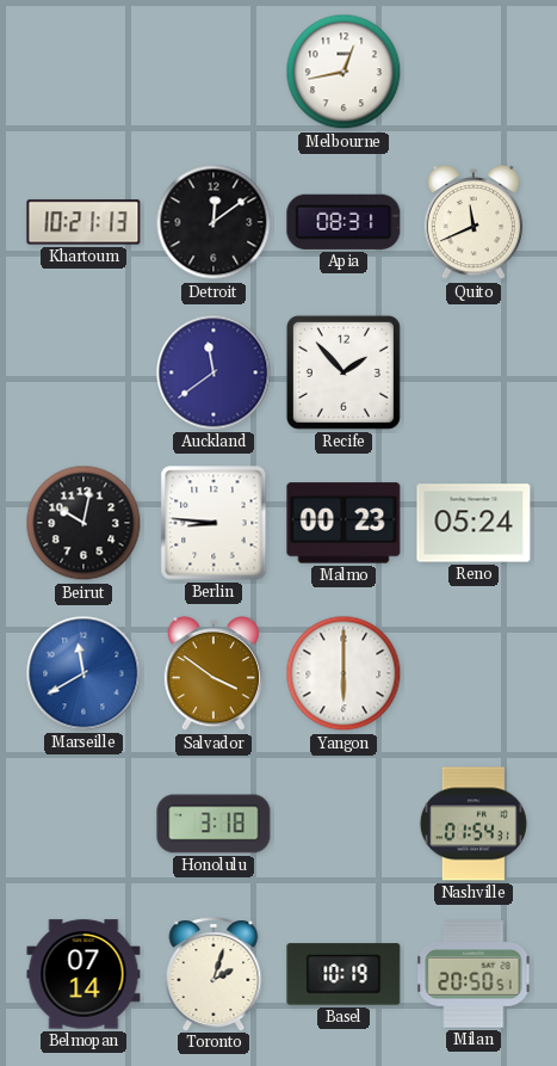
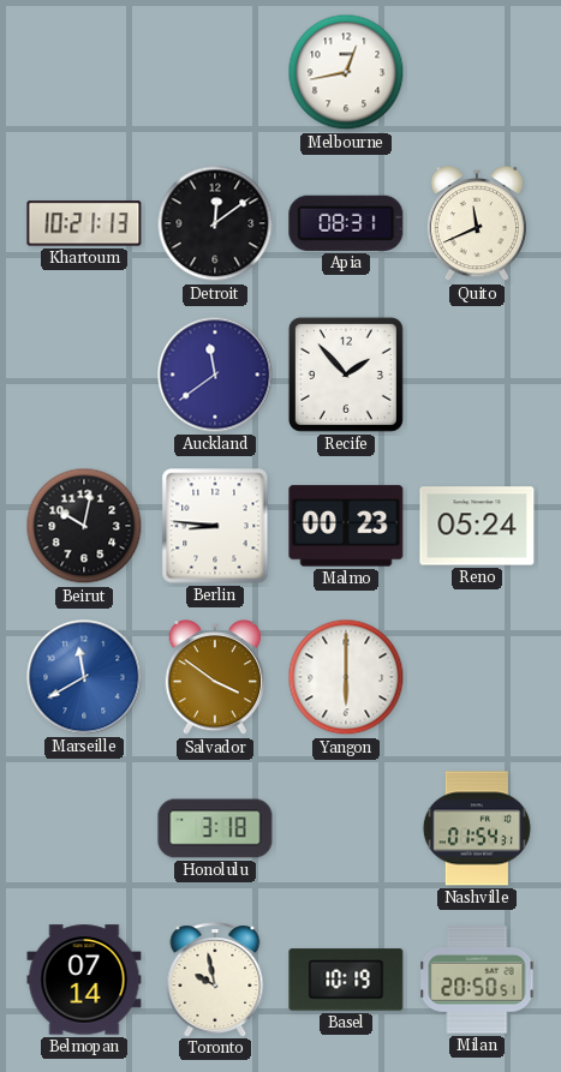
Toronto: 2:03 -> 9:58
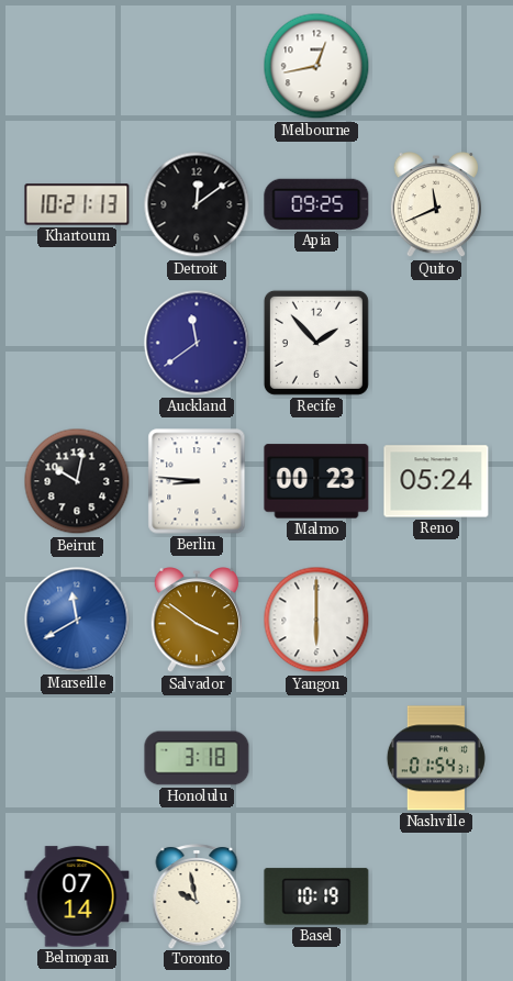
Apia: 08:31 -> 09:25
Milan: 20:50 -> none
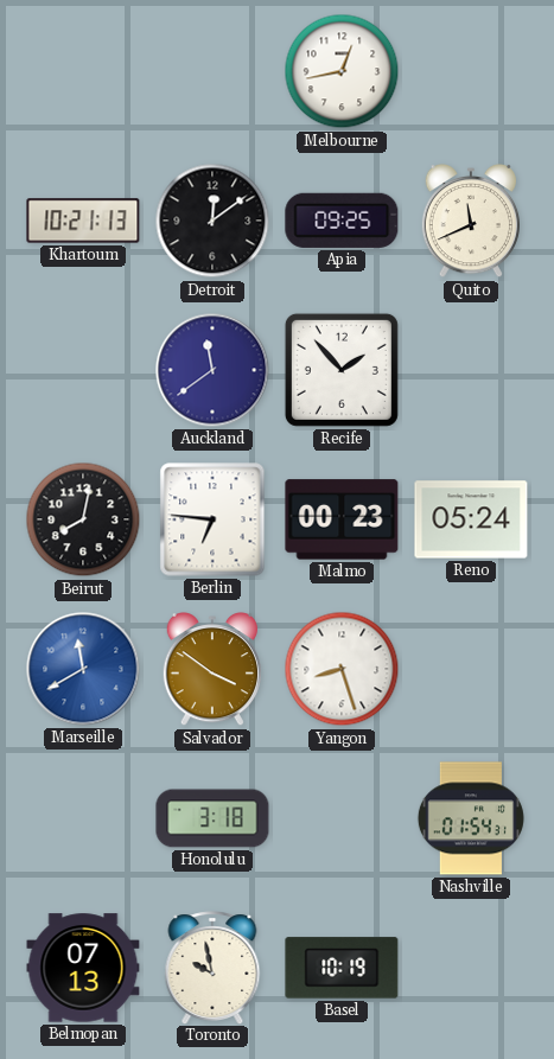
Beirut: 10:02 -> 8:02
Berlin: 8:46 -> 6:46
Yangon: 6:00 -> 8:27
Belmopan: 07:14 -> 07:13
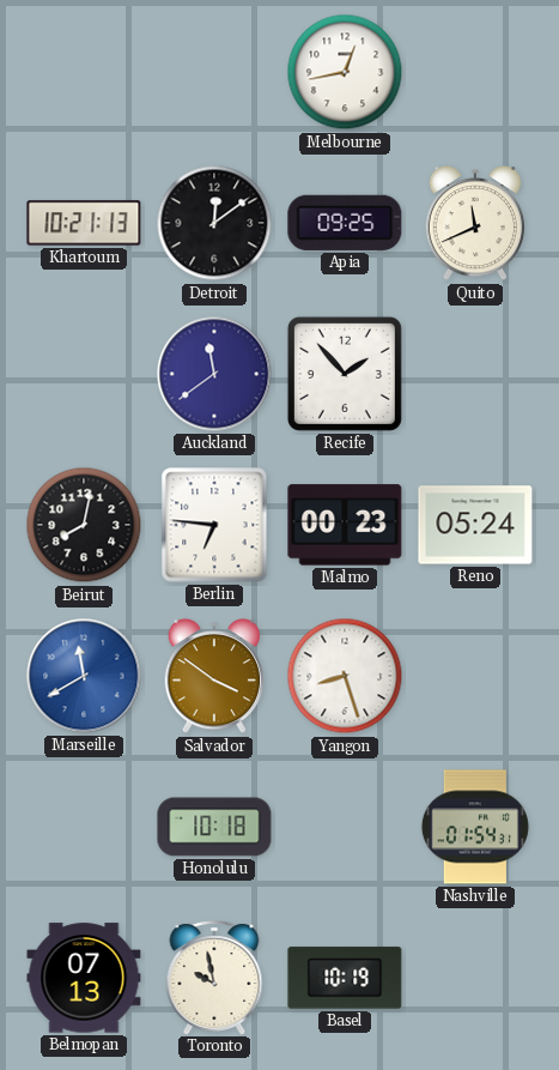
Honolulu: 3:18 -> 10:18
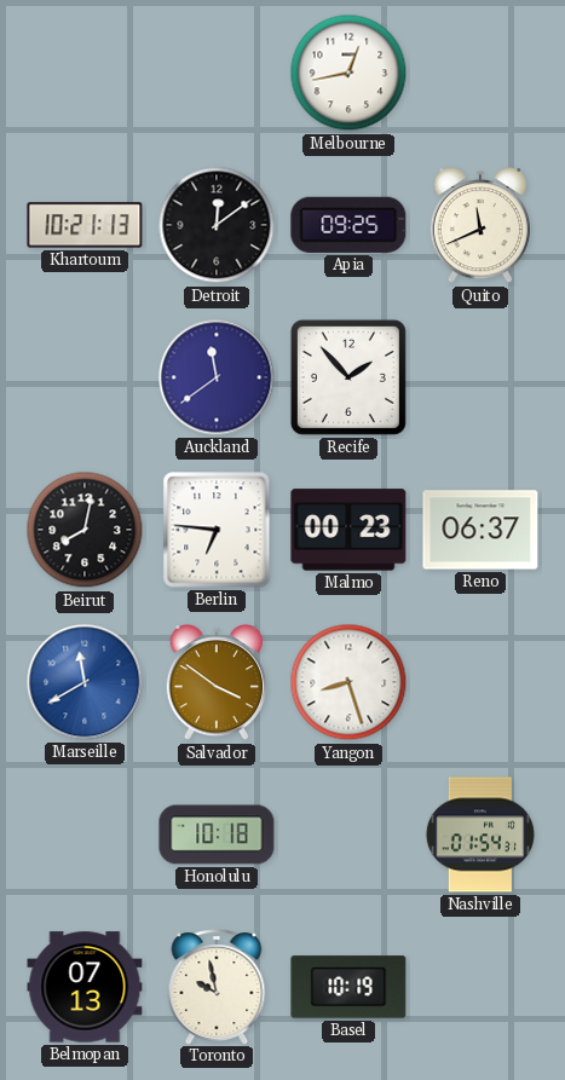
Reno: 05:24 -> 06:37
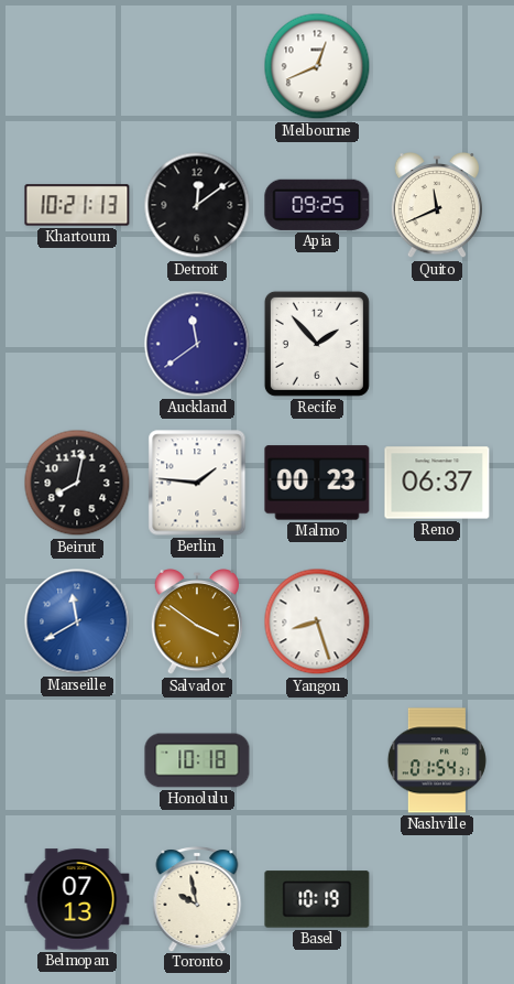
Melbourne: 12:43 -> 12:41
Berlin: 6:46 -> 1:46
